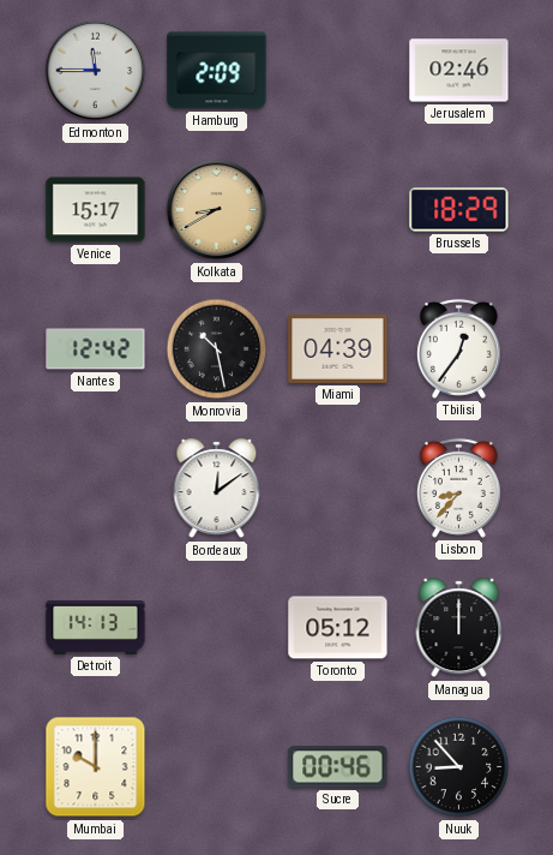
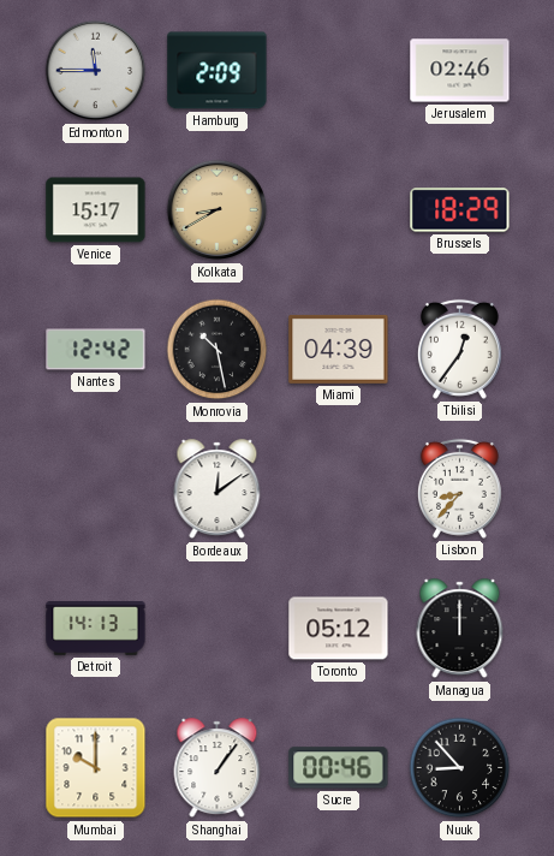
Shanghai: none -> 1:06
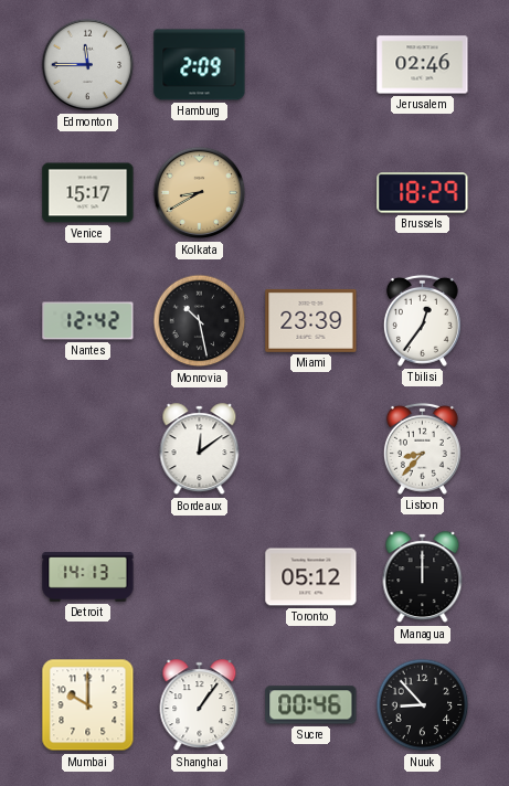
Miami: 04:39 -> 23:39
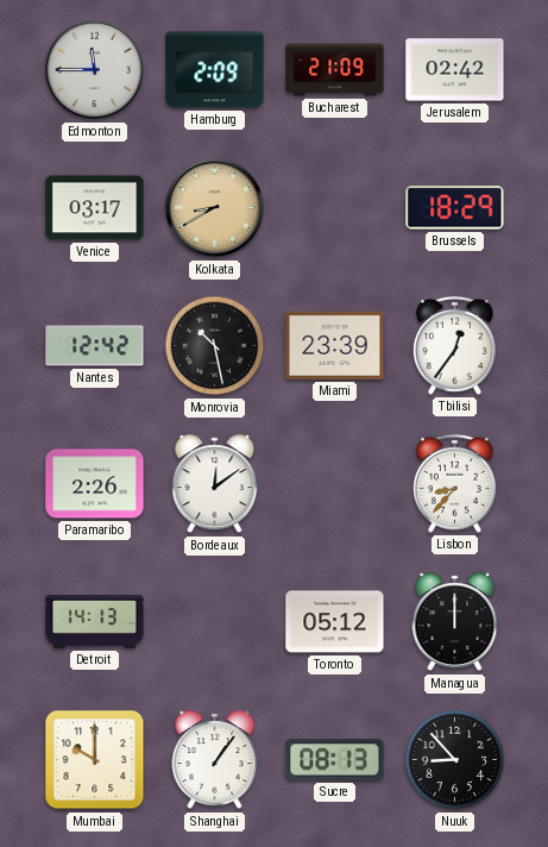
Bucharest: none -> 21:09
Jerusalem: 02:46 -> 02:42
Venice: 15:17 -> 03:17
Paramaribo: none -> 2:26
Sucre: 00:46 -> 08:13
